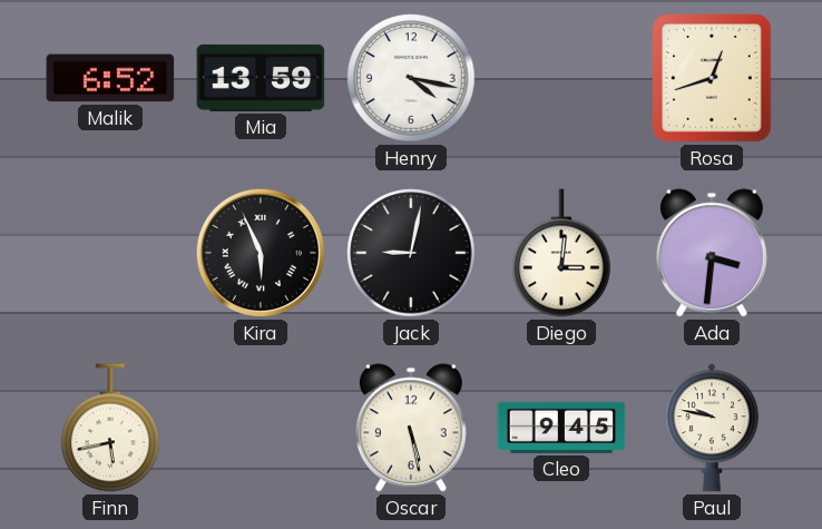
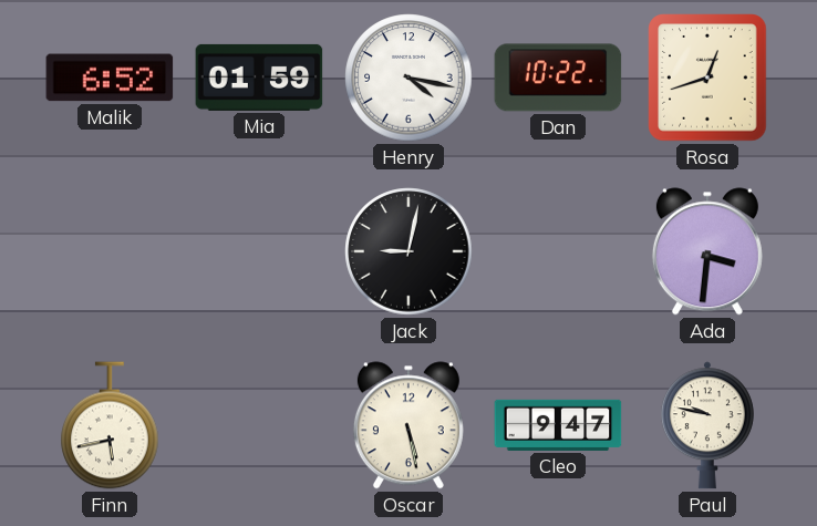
Mia: 13:59 -> 01:59
Dan: none -> 10:22
Kira: 5:56 -> none
Diego: 3:01 -> none
Cleo: 9:45 -> 9:47
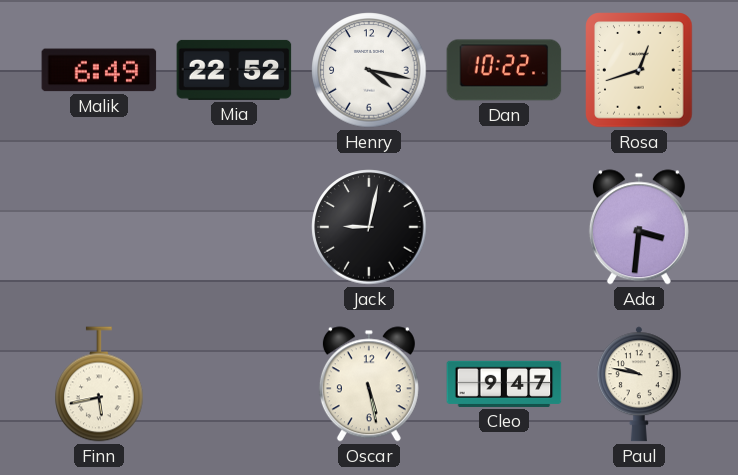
Malik: 6:52 -> 6:49
Mia: 01:59 -> 22:52
